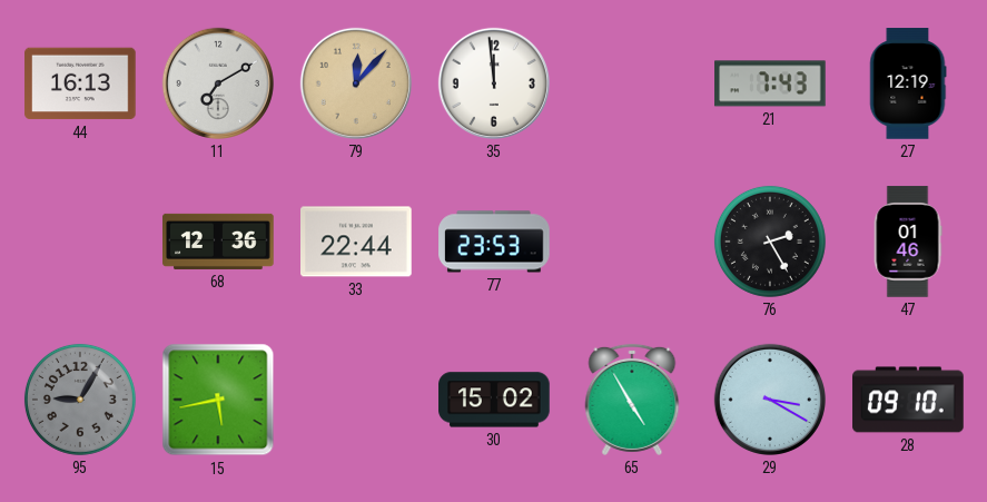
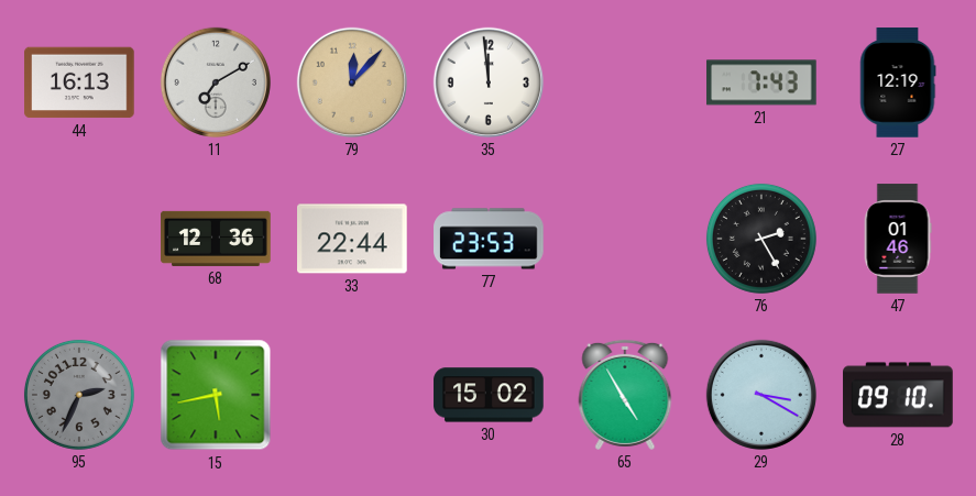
95: 9:05 -> 2:34
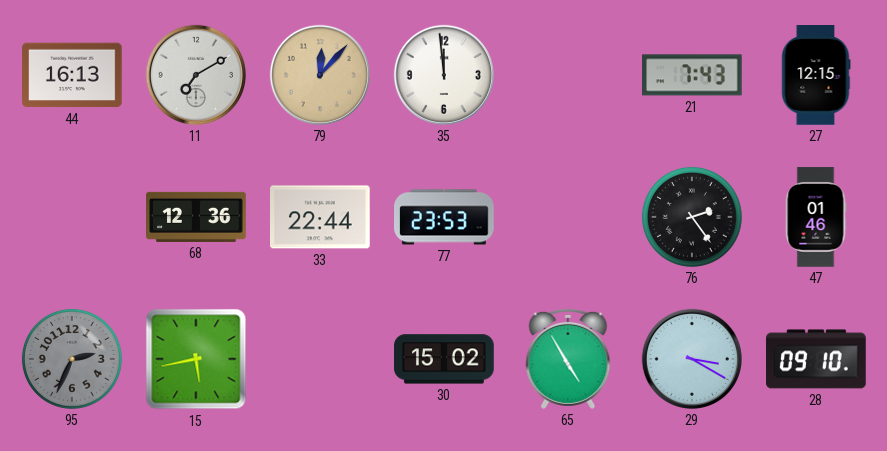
27: 12:19 -> 12:15
76: 2:25 -> 2:24
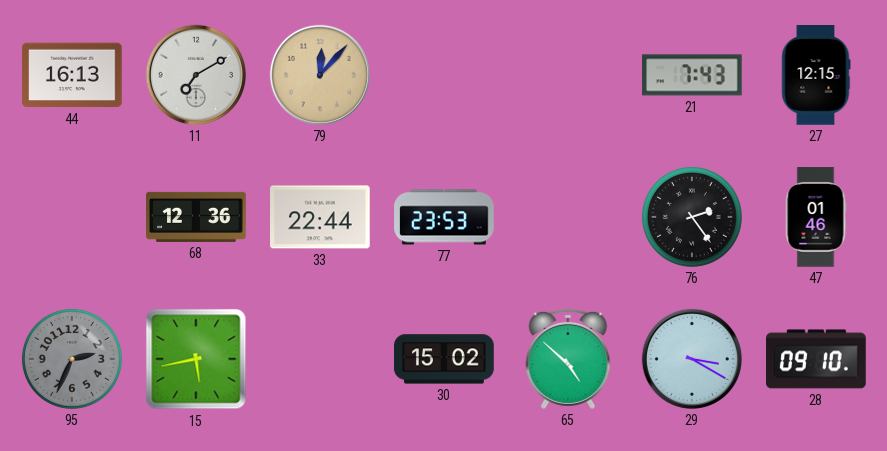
35: 11:59 -> none
65: 4:55 -> 4:52
